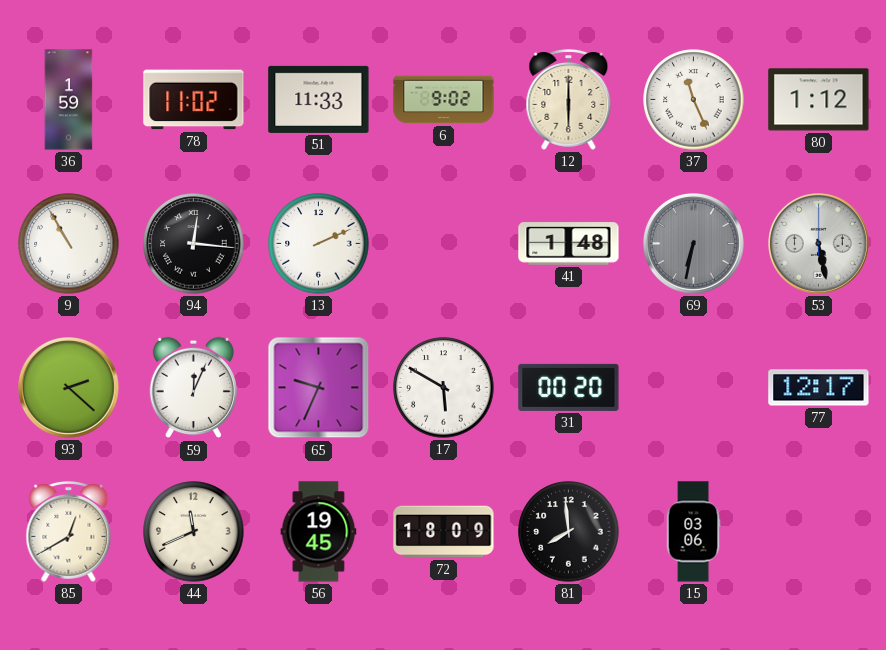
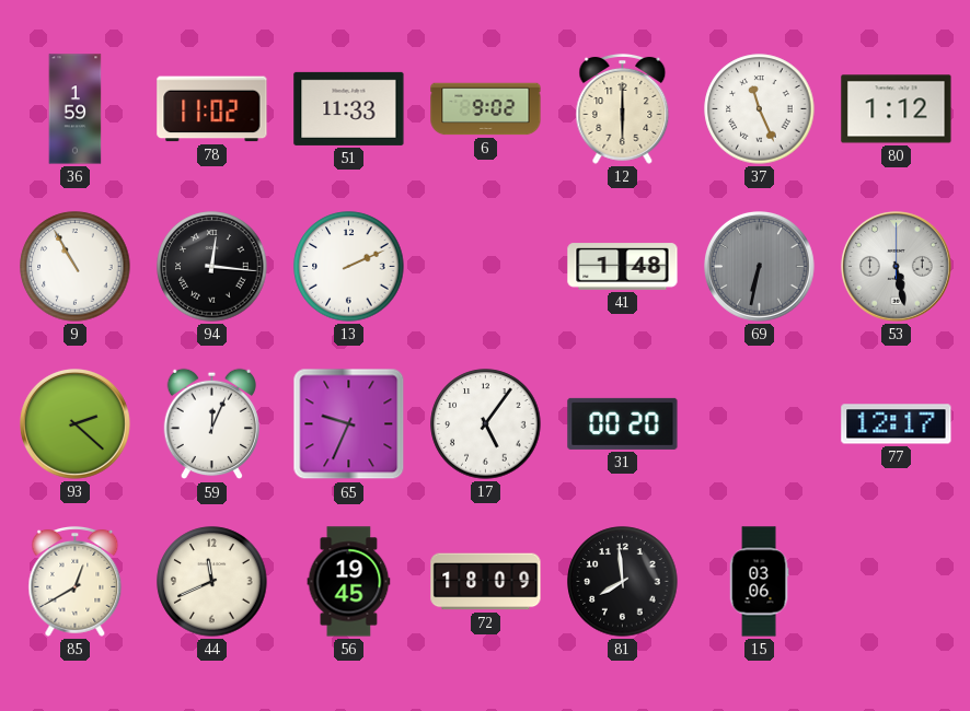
17: 5:50 -> 5:06
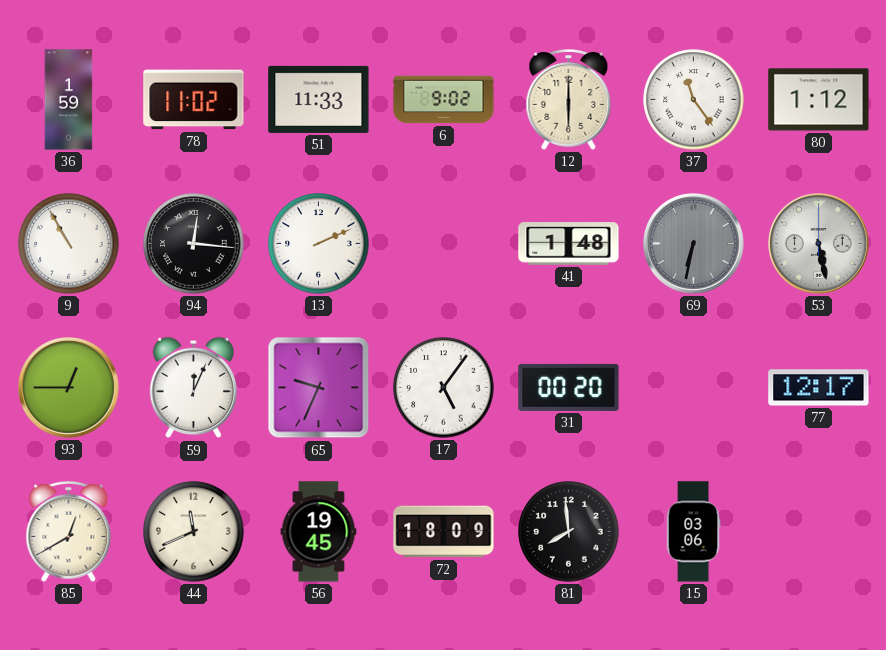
37: 11:26 -> 11:24
93: 2:22 -> 12:45
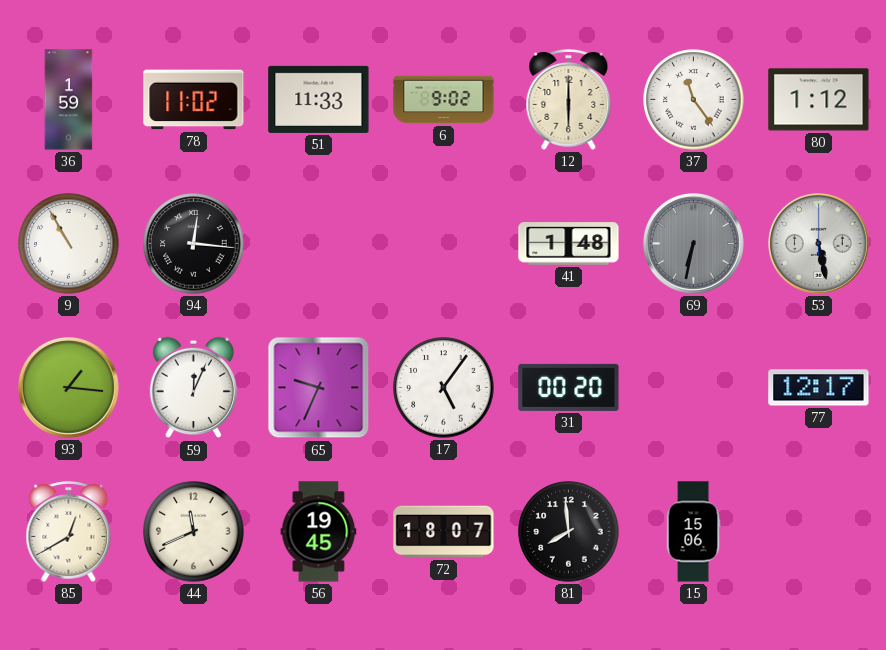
13: 2:11 -> none
93: 12:45 -> 1:16
72: 18:09 -> 18:07
15: 03:06 -> 15:06
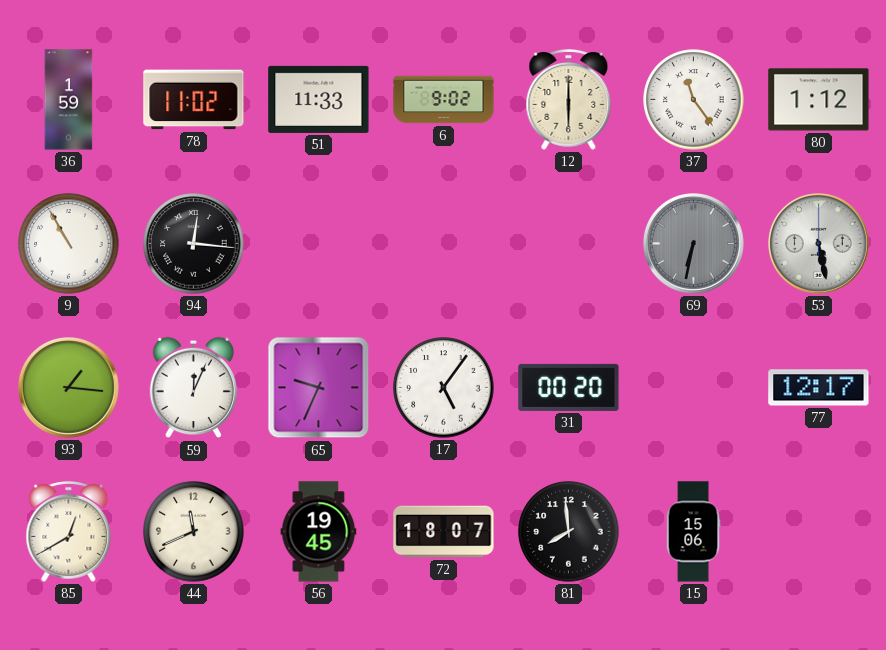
41: 1:48 -> none
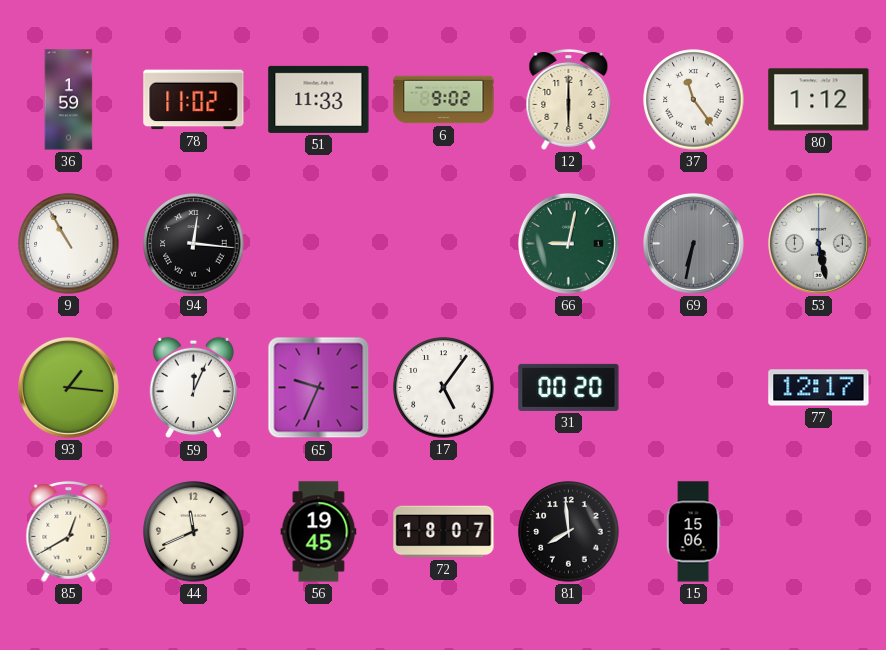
66: none -> 9:02
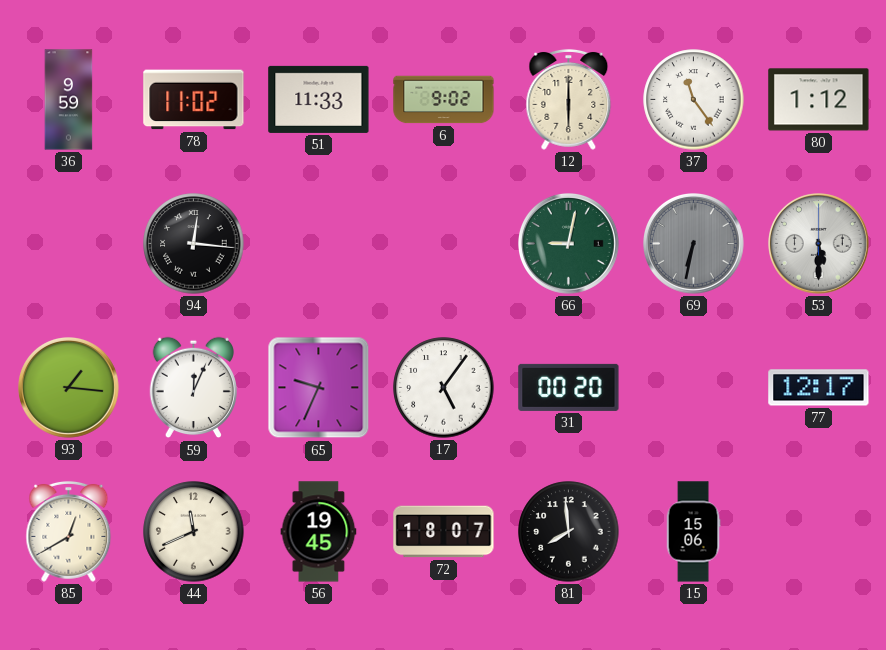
36: 1:59 -> 9:59
9: 10:55 -> none
53: 5:28 -> 5:30
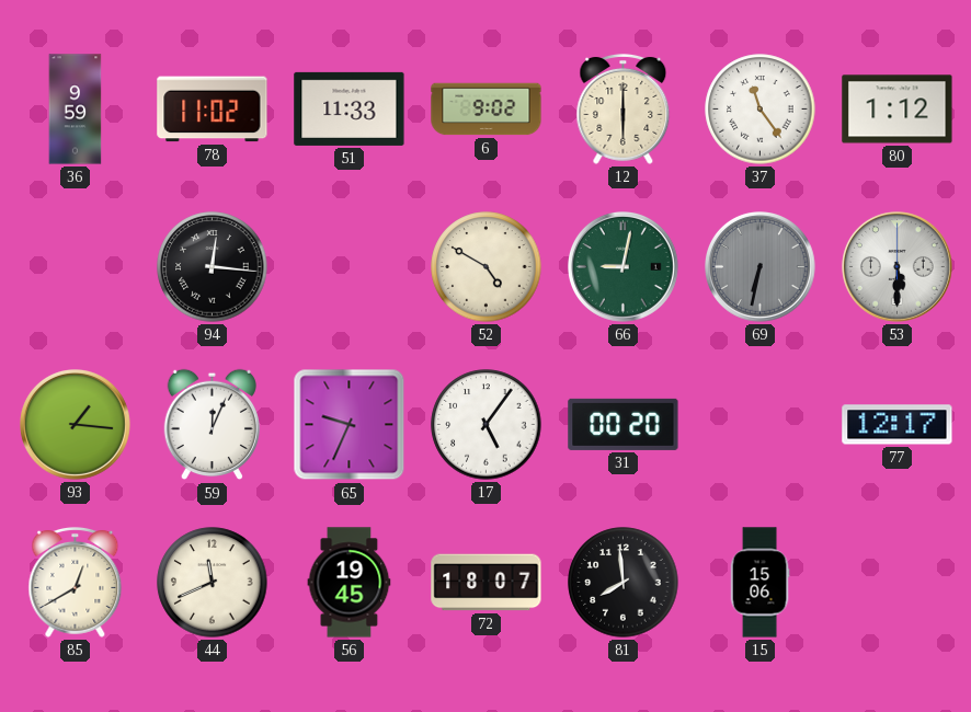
52: none -> 4:50
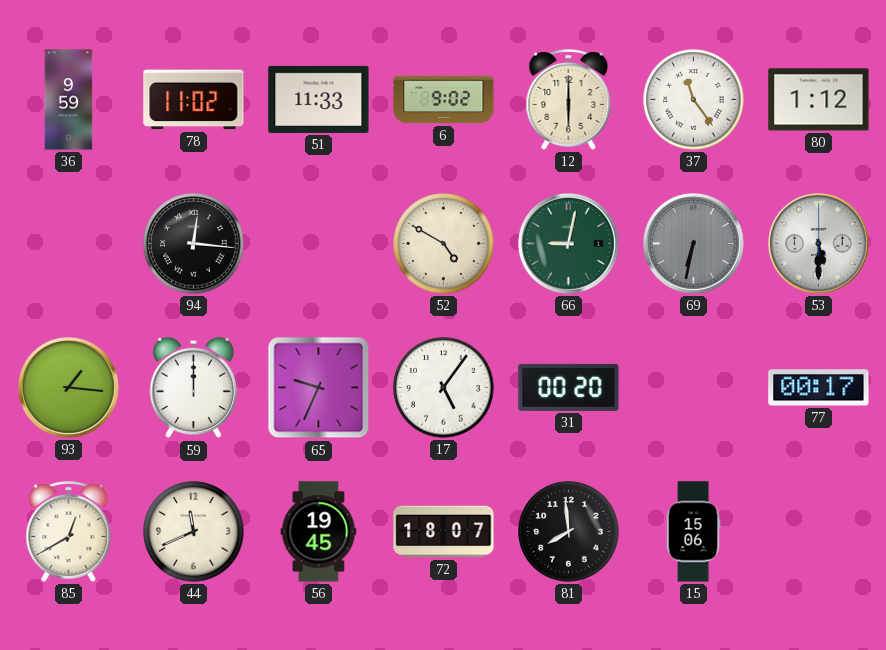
59: 12:04 -> 12:00
77: 12:17 -> 00:17
